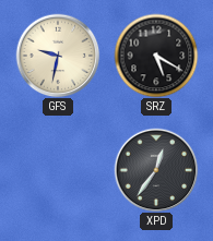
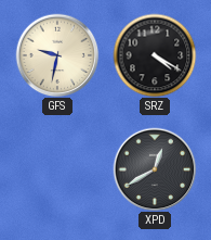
SRZ: 5:20 -> 4:20
XPD: 12:36 -> 12:40
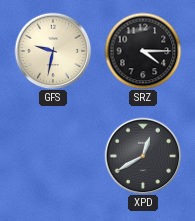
SRZ: 4:20 -> 4:15
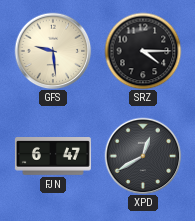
GFS: 9:32 -> 9:29
FJN: none -> 6:47
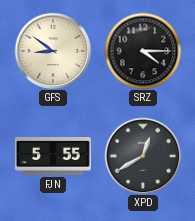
GFS: 9:29 -> 8:51
FJN: 6:47 -> 5:55
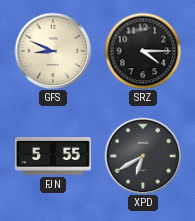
GFS: 8:51 -> 8:49
XPD: 12:40 -> 6:40
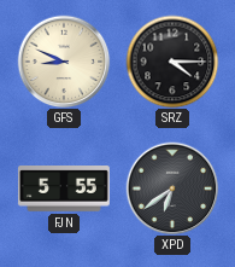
XPD: 6:40 -> 6:39
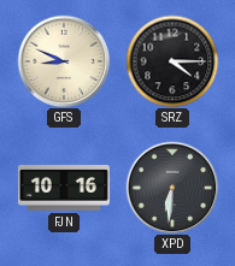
FJN: 5:55 -> 10:16
XPD: 6:39 -> 6:31
